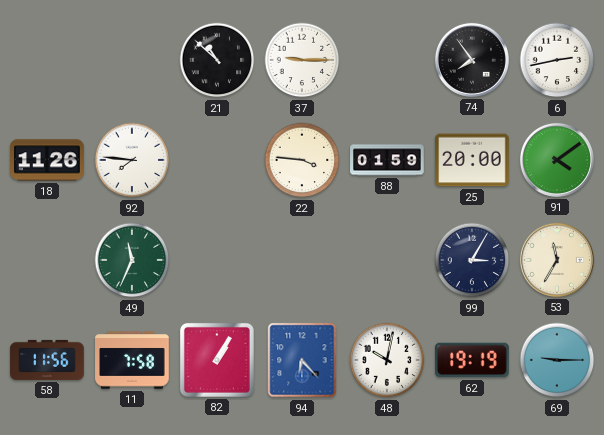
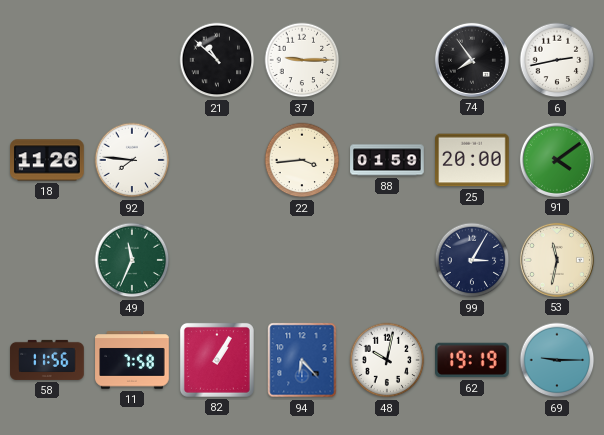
22: 3:46 -> 3:44
53: 11:35 -> 11:32
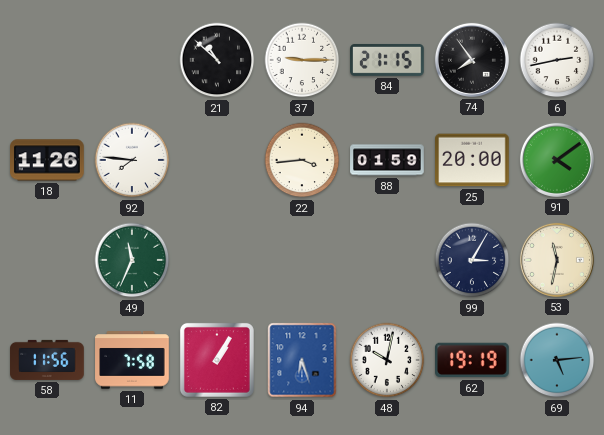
84: none -> 21:15
94: 6:23 -> 6:27
69: 9:15 -> 5:14
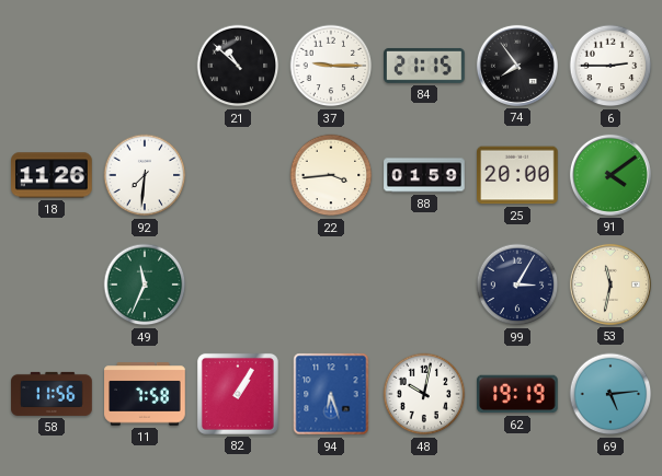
6: 2:43 -> 2:45
92: 7:46 -> 7:31
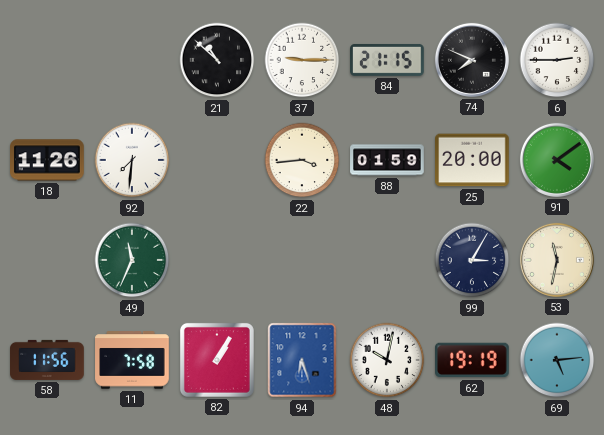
74: 7:54 -> 7:49
